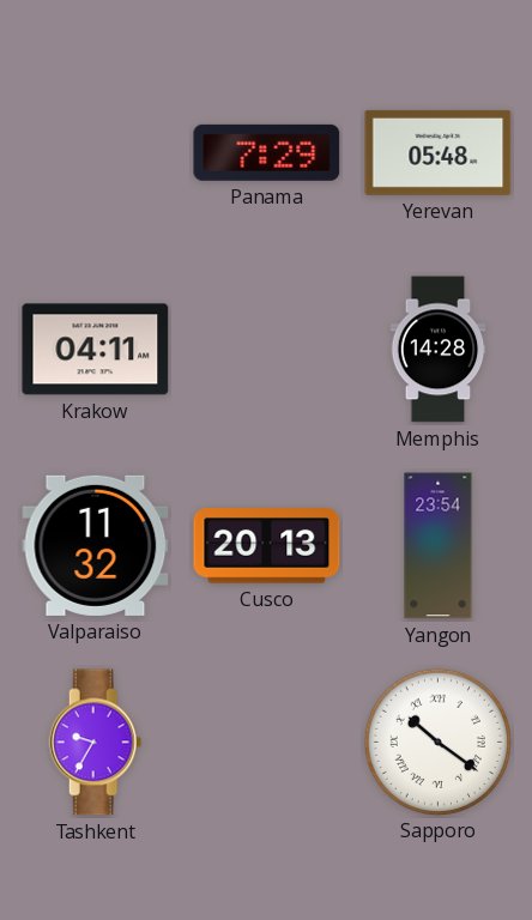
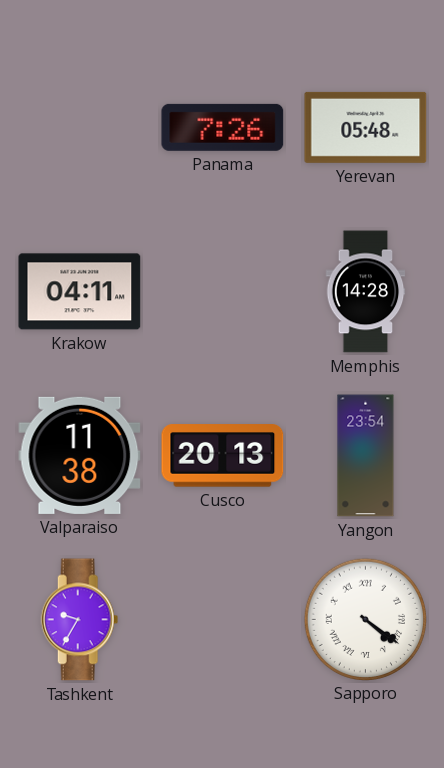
Panama: 7:29 -> 7:26
Valparaiso: 11:32 -> 11:38
Sapporo: 10:21 -> 4:21
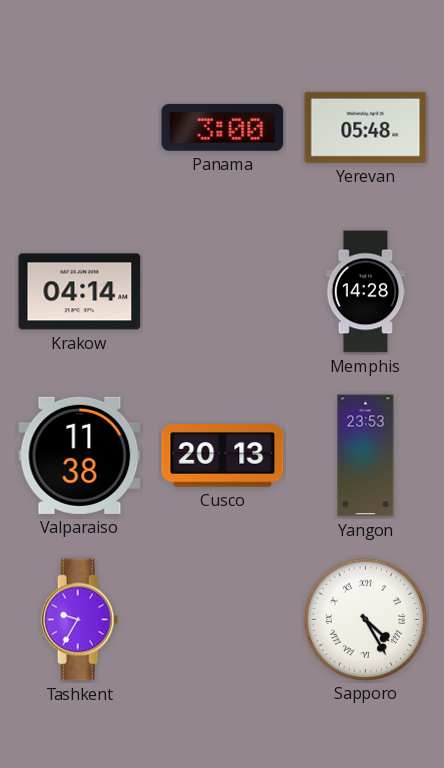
Panama: 7:26 -> 3:00
Krakow: 04:11 -> 04:14
Yangon: 23:54 -> 23:53
Sapporo: 4:21 -> 4:25
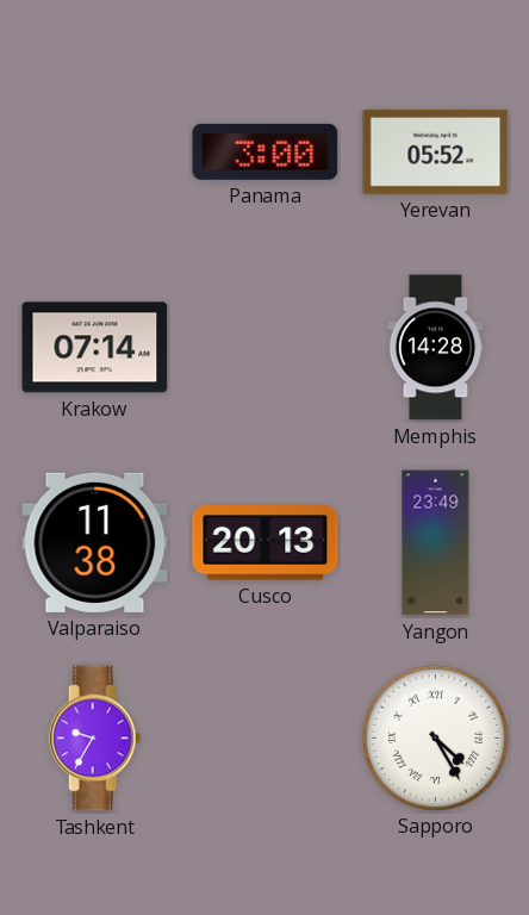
Yerevan: 05:48 -> 05:52
Krakow: 04:14 -> 07:14
Yangon: 23:53 -> 23:49
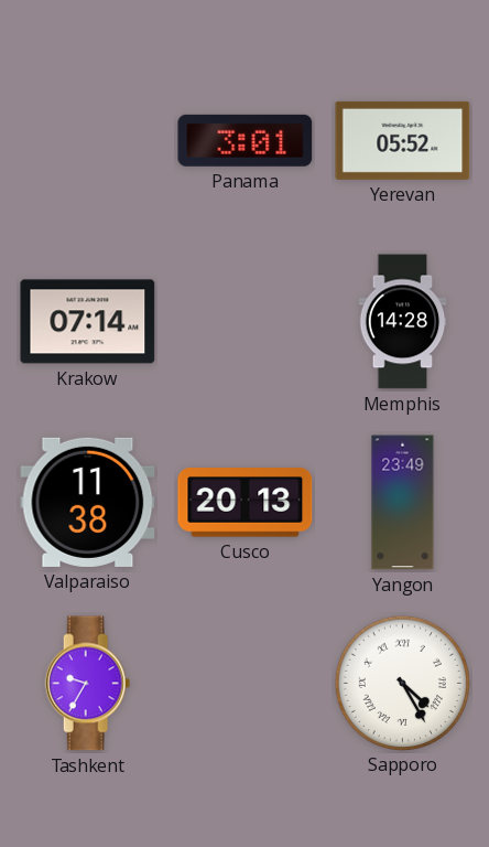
Panama: 3:00 -> 3:01
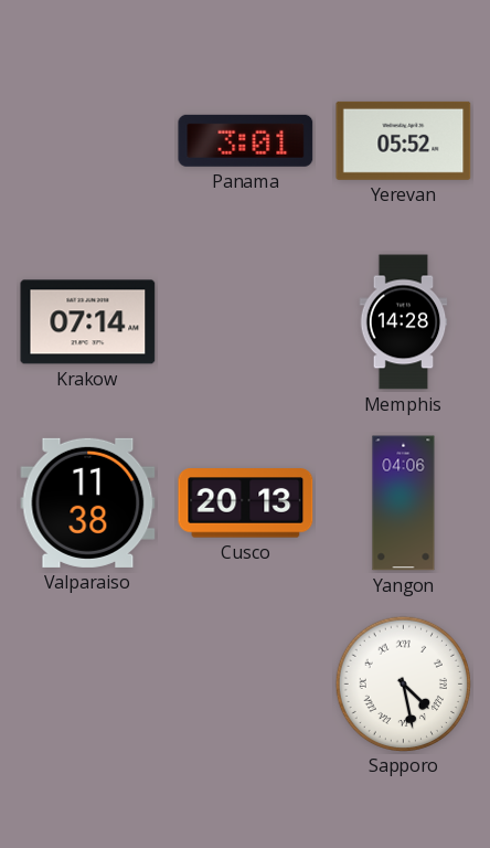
Yangon: 23:49 -> 04:06
Tashkent: 9:35 -> none
Sapporo: 4:25 -> 4:28
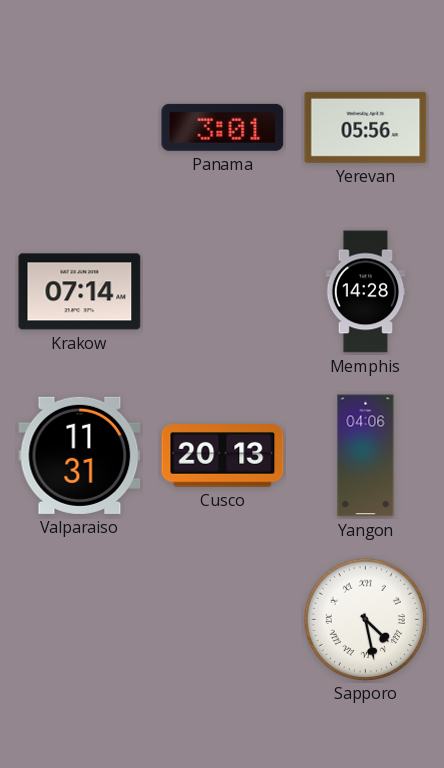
Yerevan: 05:52 -> 05:56
Valparaiso: 11:38 -> 11:31
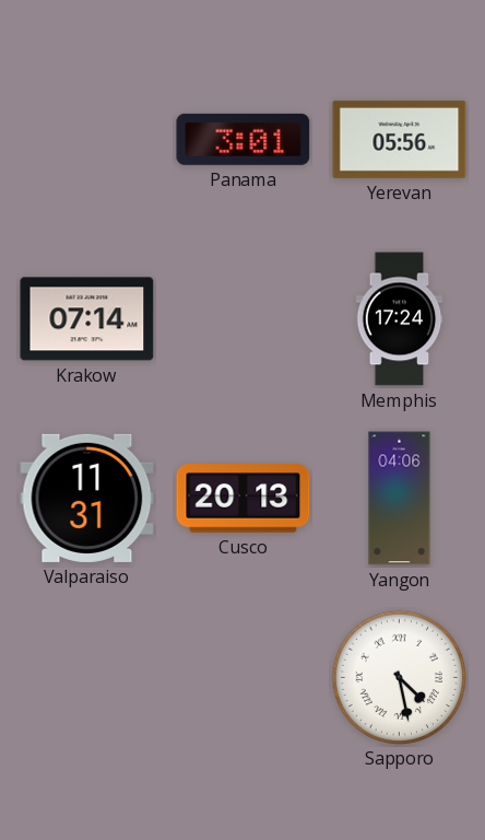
Memphis: 14:28 -> 17:24
